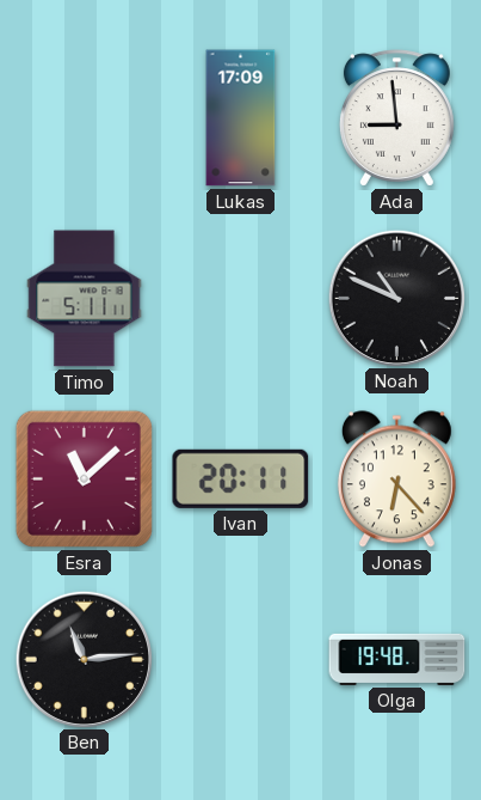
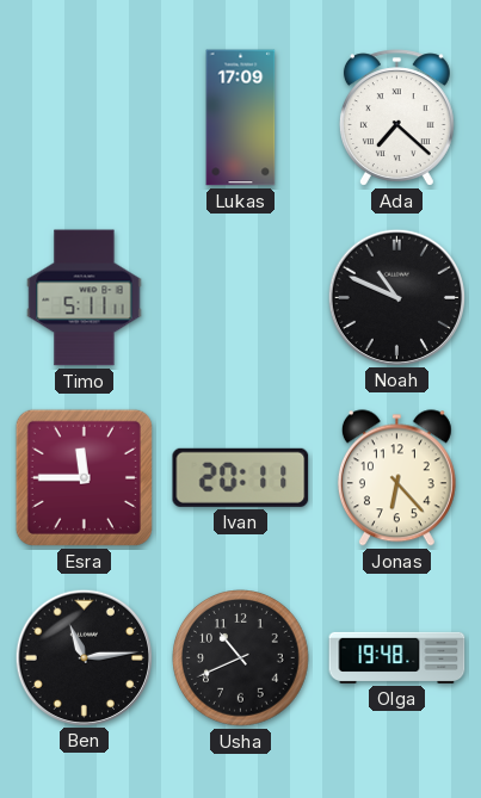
Ada: 8:59 -> 7:22
Esra: 11:08 -> 11:45
Usha: none -> 10:41
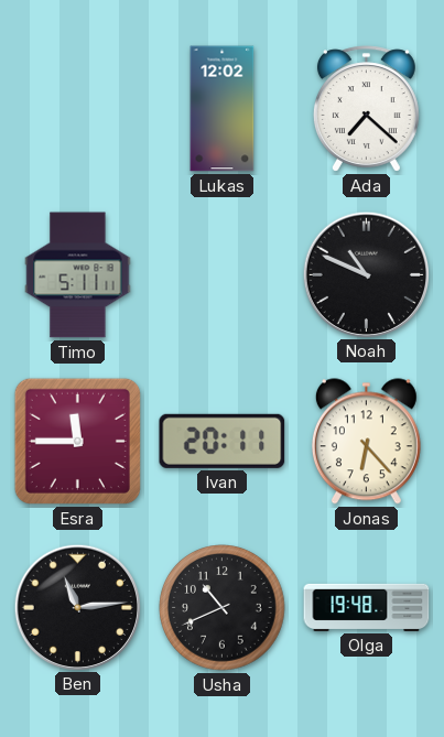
Lukas: 17:09 -> 12:02
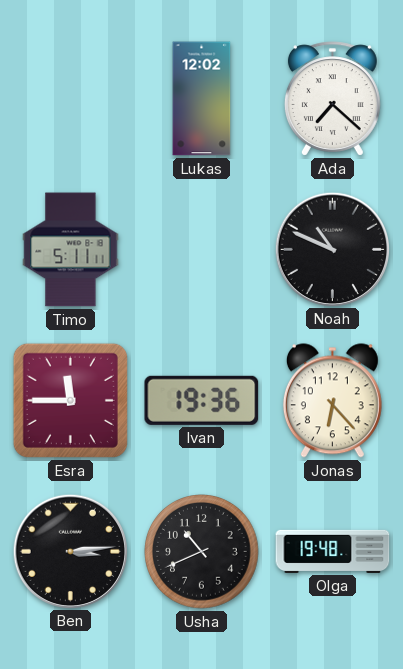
Ivan: 20:11 -> 19:36
Ben: 11:14 -> 3:14
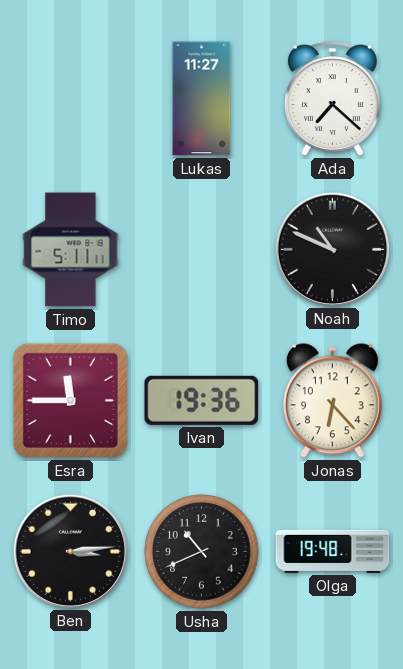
Lukas: 12:02 -> 11:27
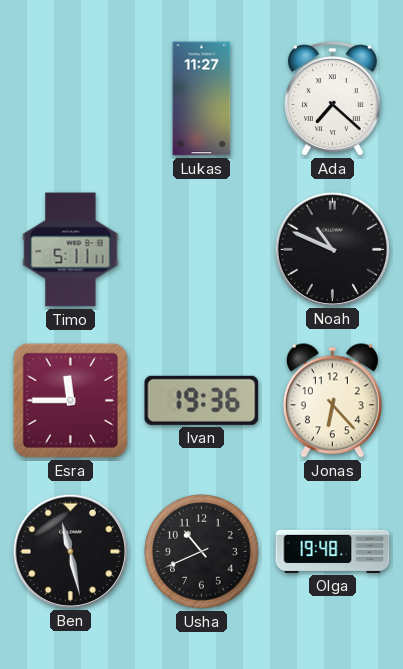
Ben: 3:14 -> 11:28
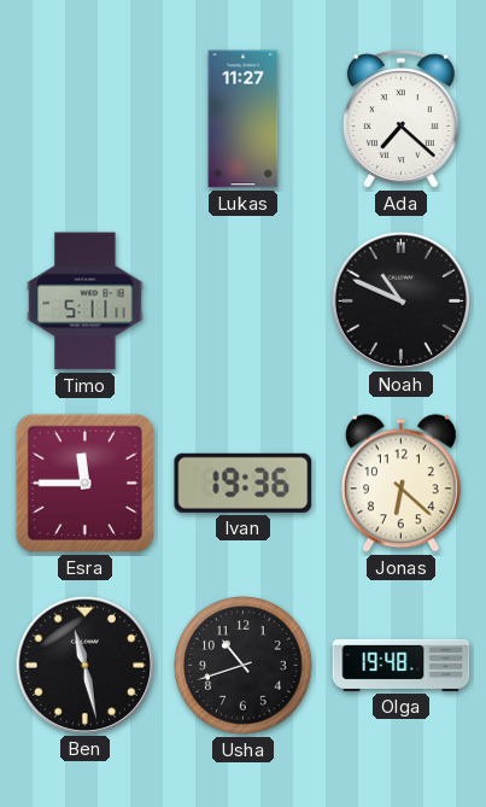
Jonas: 6:23 -> 6:22
Usha: 10:41 -> 10:42
